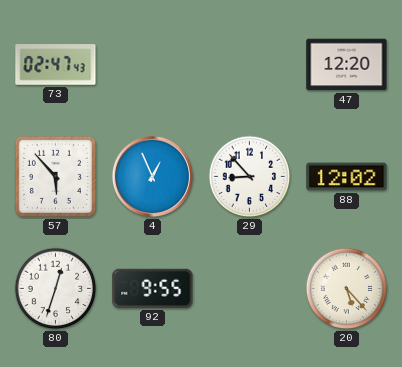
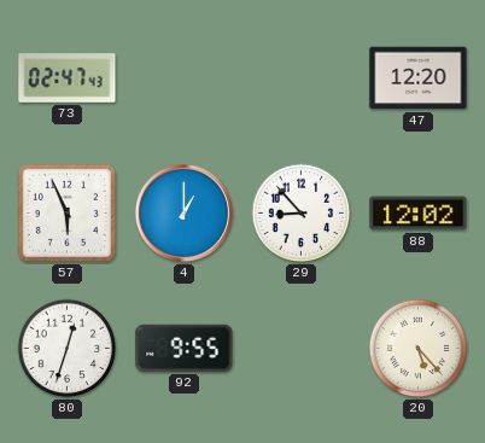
57: 5:53 -> 5:56
4: 12:56 -> 1:00
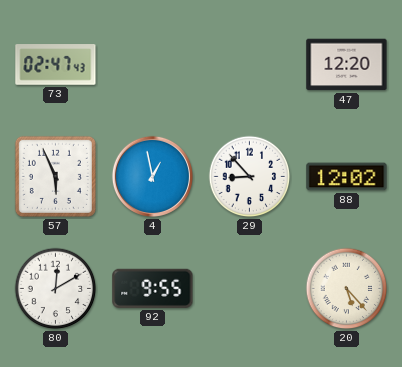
4: 1:00 -> 12:58
80: 12:33 -> 12:10
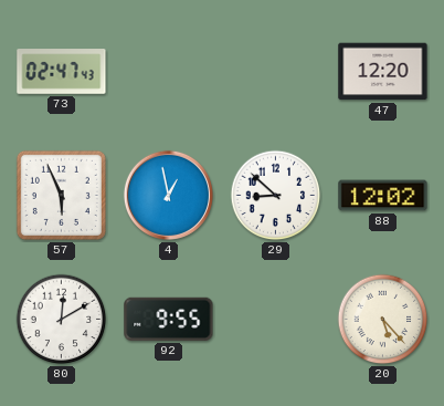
29: 8:53 -> 8:52
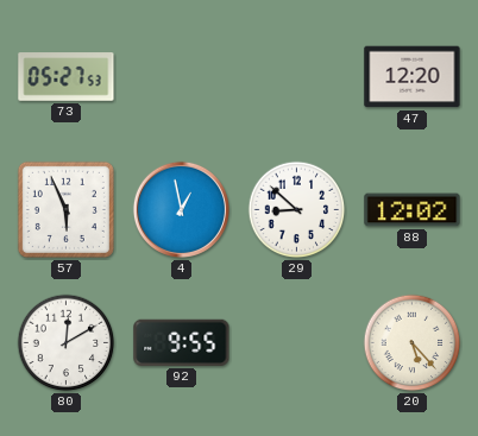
73: 02:47 -> 05:27
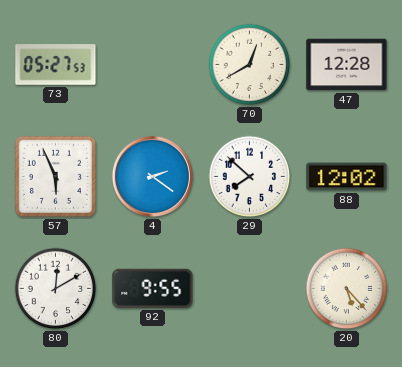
70: none -> 12:40
47: 12:20 -> 12:28
4: 12:58 -> 2:21
29: 8:52 -> 7:52
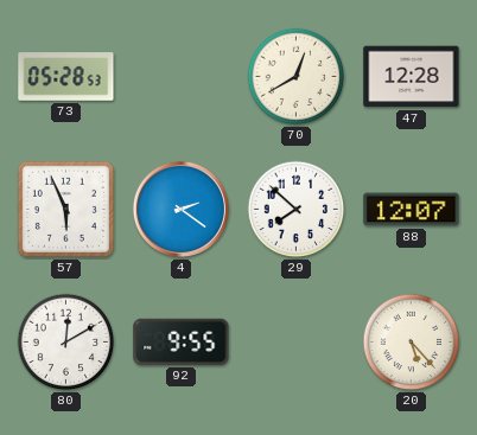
73: 05:27 -> 05:28
88: 12:02 -> 12:07
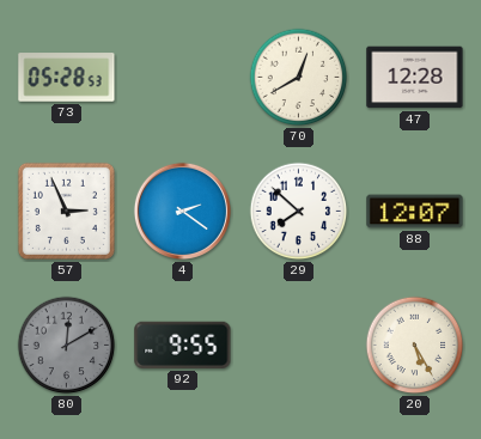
57: 5:56 -> 2:56
80 dial: white -> grey
20: 5:23 -> 5:25
